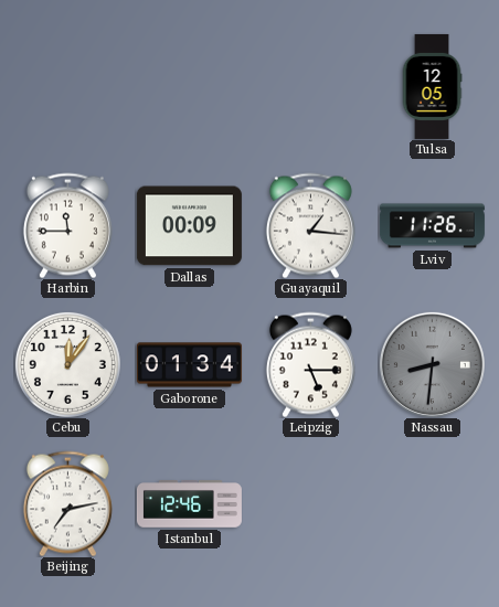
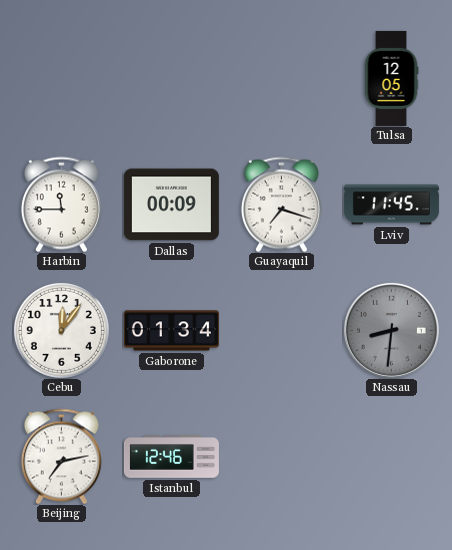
Guayaquil: 1:16 -> 7:18
Lviv: 11:26 -> 11:45
Leipzig: 5:15 -> none
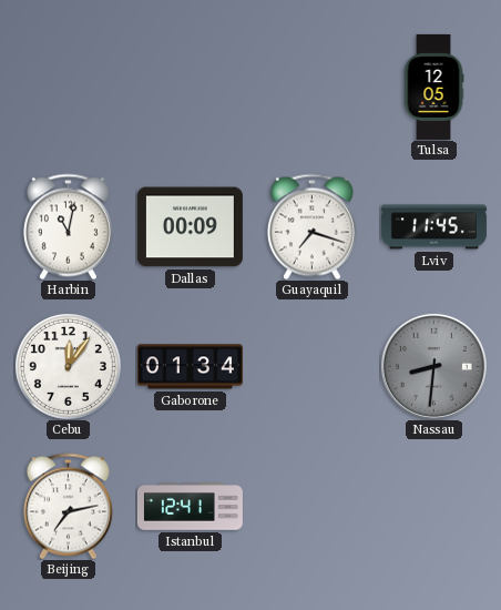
Harbin: 11:45 -> 11:02
Istanbul: 12:46 -> 12:41
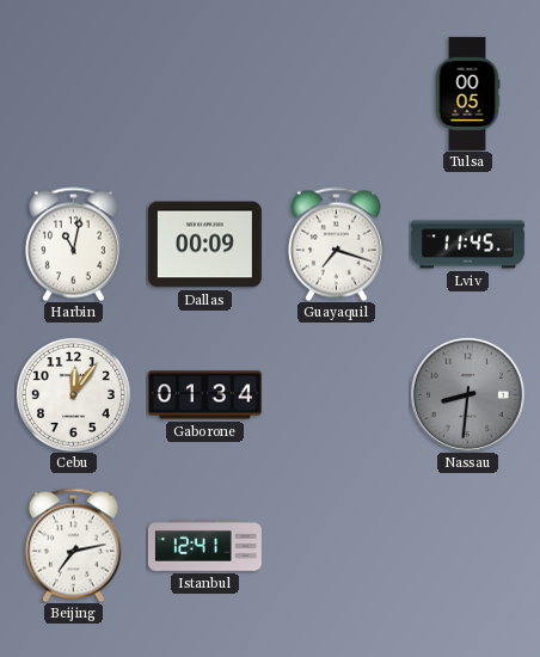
Tulsa: 12:05 -> 00:05
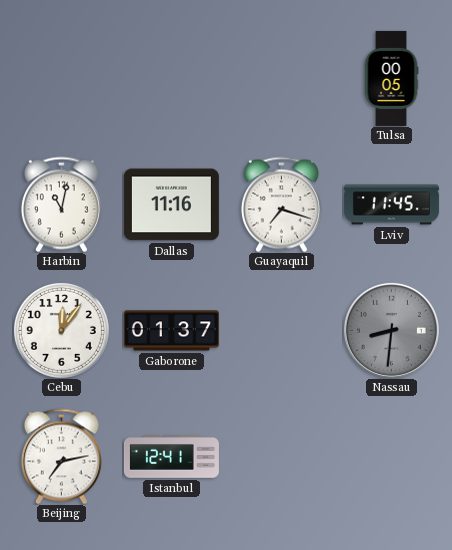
Dallas: 00:09 -> 11:16
Gaborone: 01:34 -> 01:37
